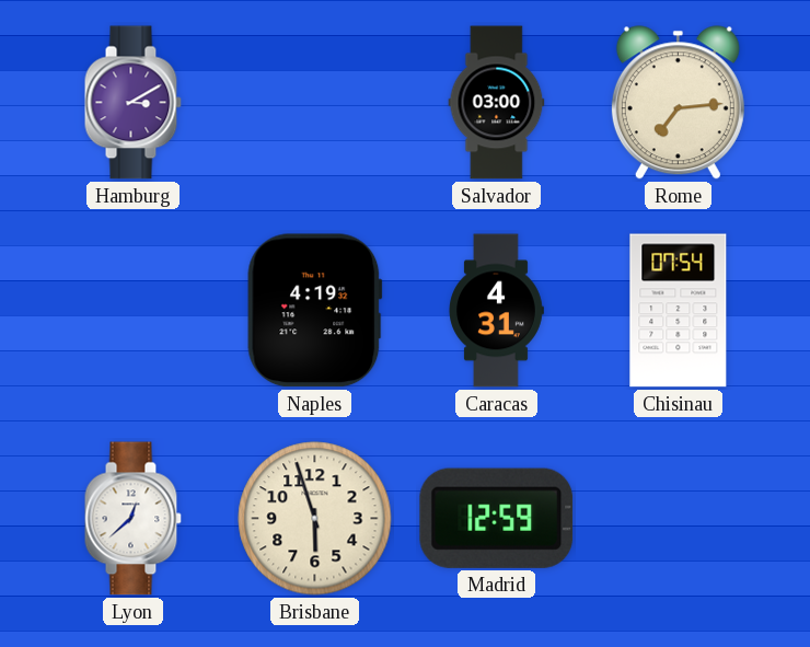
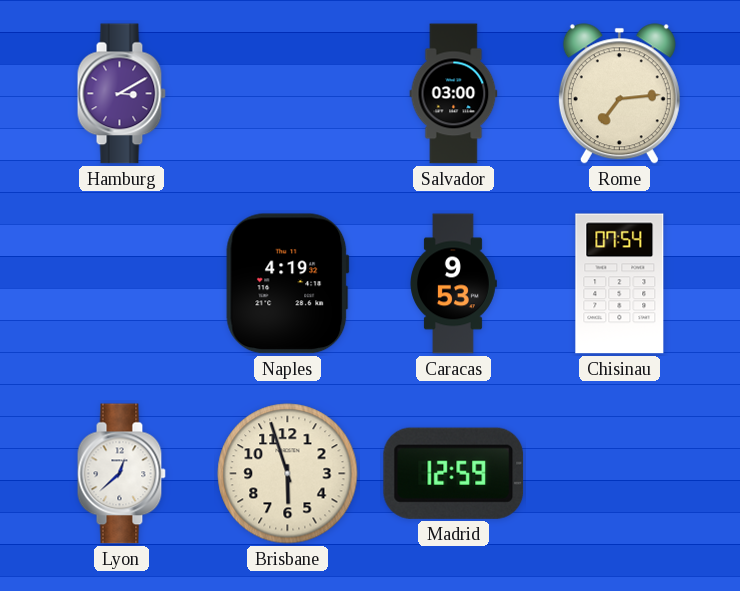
Caracas: 4:31 -> 9:53
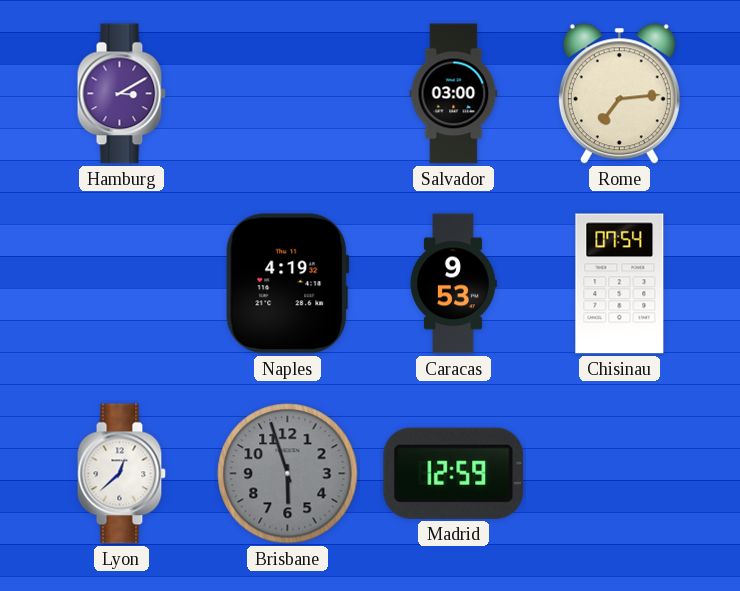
Brisbane dial: cream -> grey
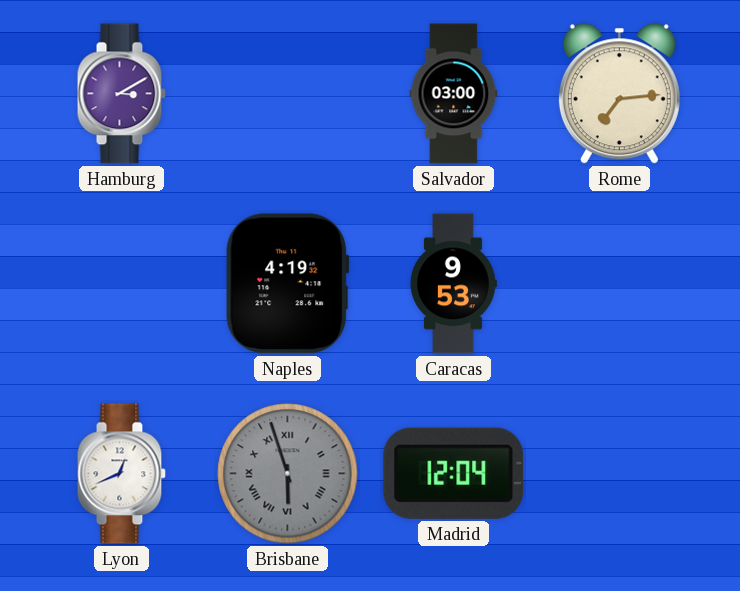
Chisinau: 07:54 -> none
Lyon: 12:38 -> 12:41
Brisbane numerals: Arabic -> Roman
Madrid: 12:59 -> 12:04
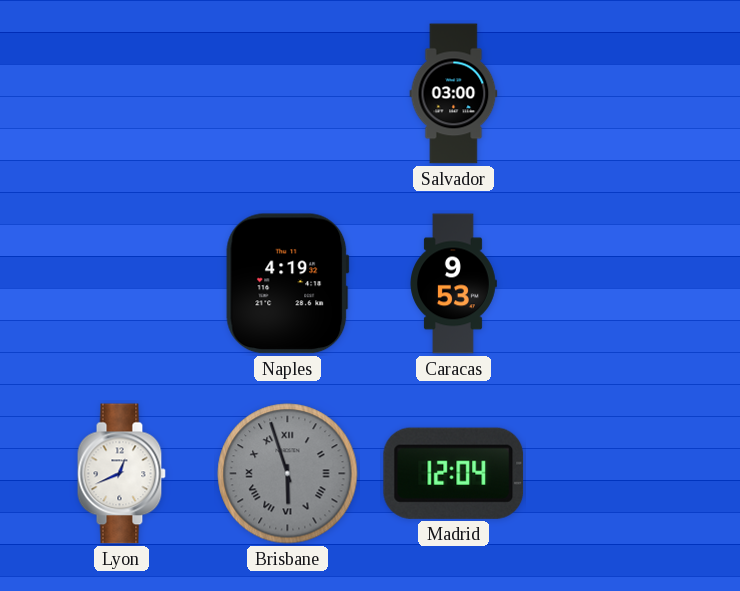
Hamburg: 3:10 -> none
Rome: 7:14 -> none
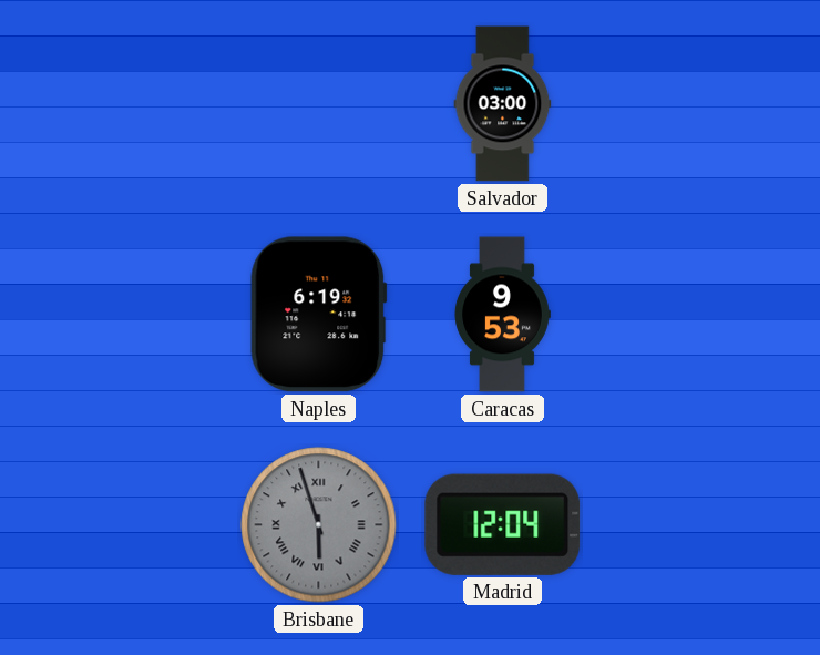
Naples: 4:19 -> 6:19
Lyon: 12:41 -> none
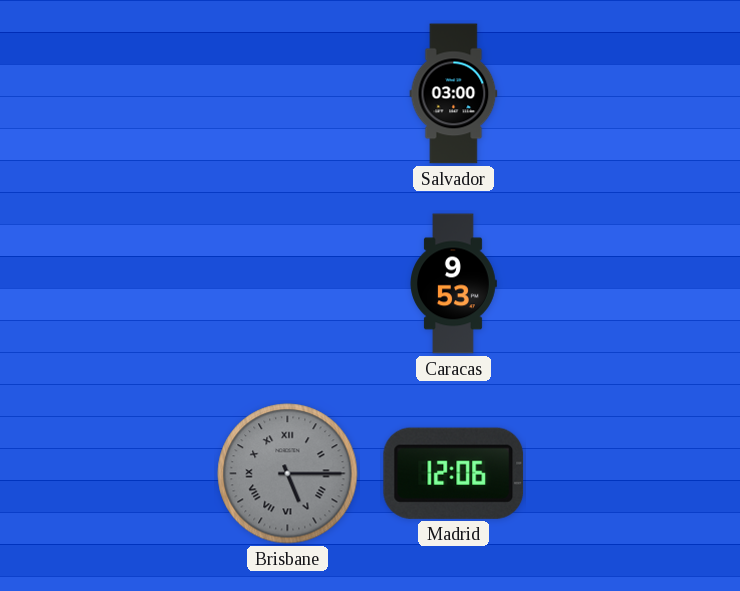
Naples: 6:19 -> none
Brisbane: 5:57 -> 5:15
Madrid: 12:04 -> 12:06
